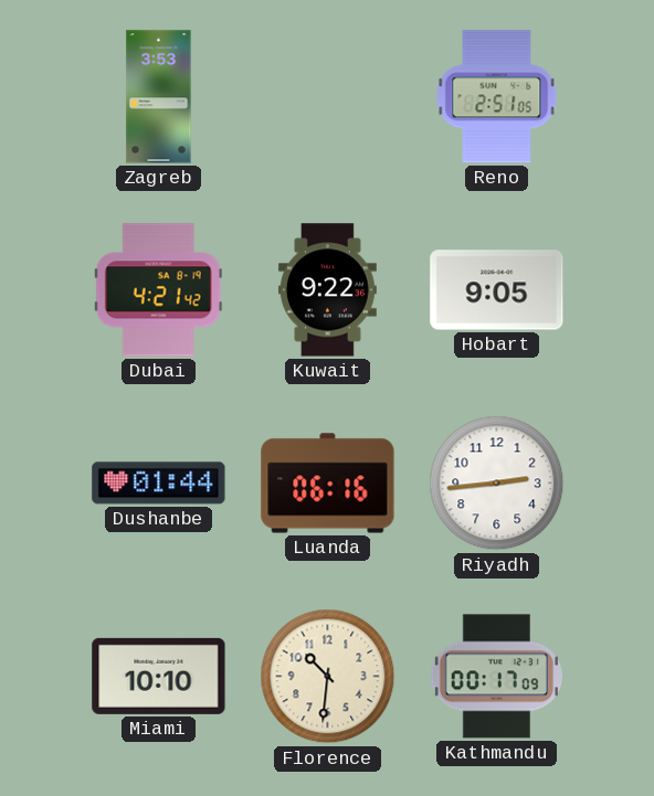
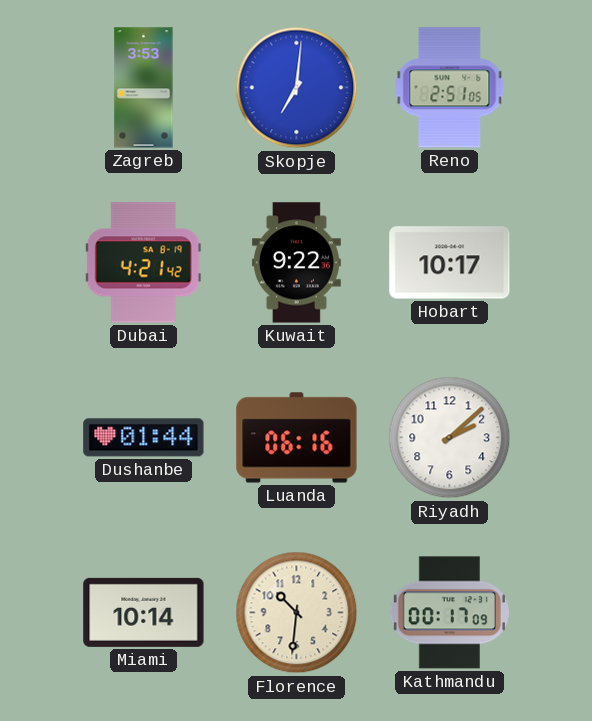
Skopje: none -> 7:01
Hobart: 9:05 -> 10:17
Riyadh: 2:44 -> 2:08
Miami: 10:10 -> 10:14
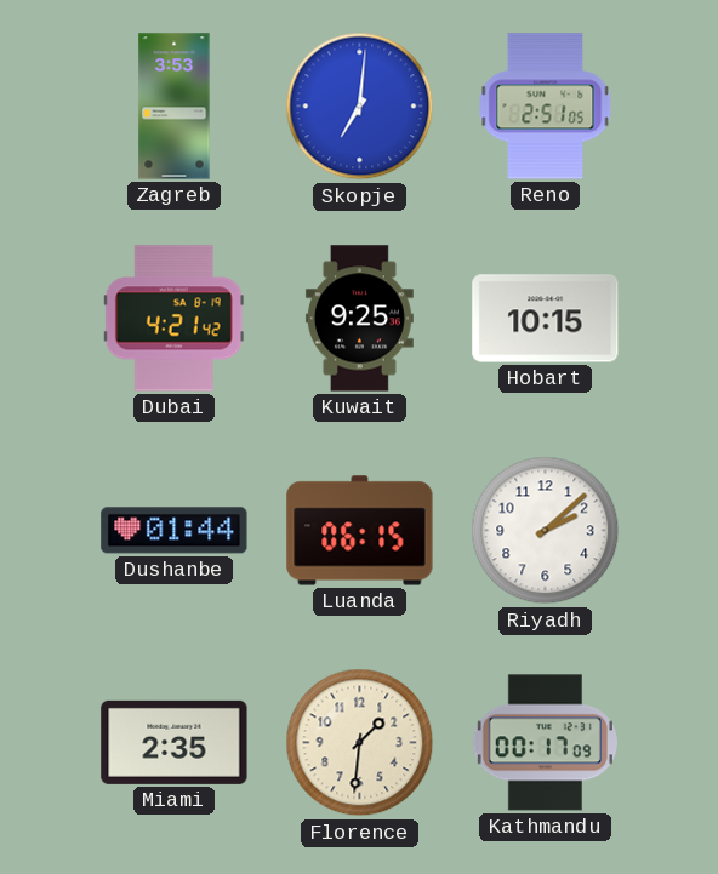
Kuwait: 9:22 -> 9:25
Hobart: 10:17 -> 10:15
Luanda: 06:16 -> 06:15
Miami: 10:14 -> 2:35
Florence: 10:31 -> 1:31
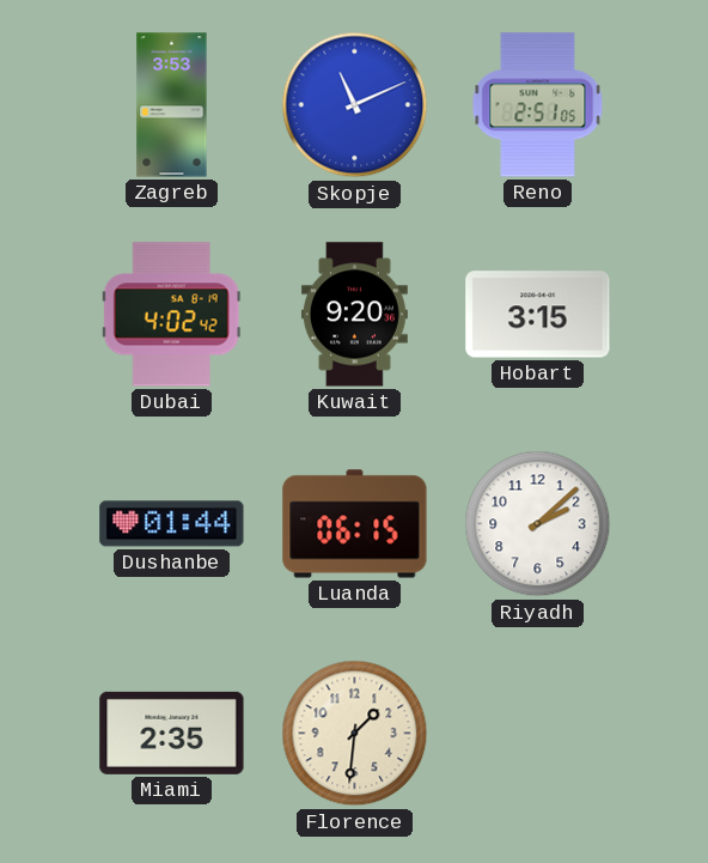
Skopje: 7:01 -> 11:11
Dubai: 4:21 -> 4:02
Kuwait: 9:25 -> 9:20
Hobart: 10:15 -> 3:15
Kathmandu: 00:17 -> none
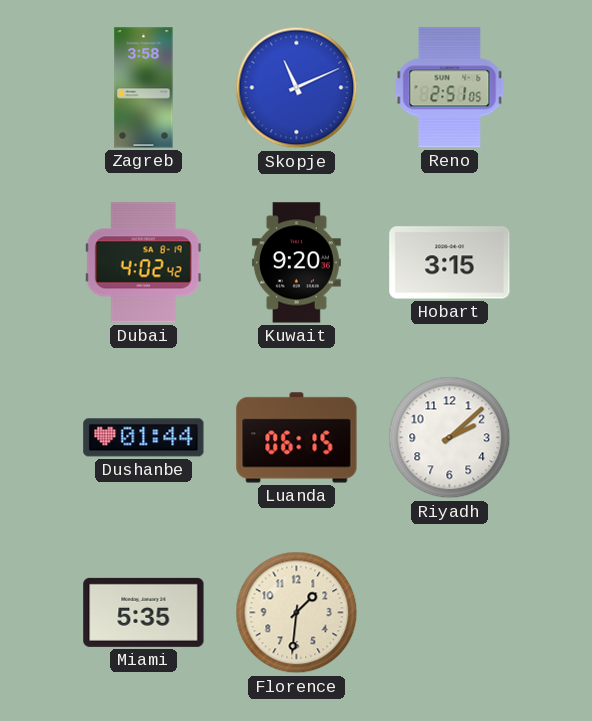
Zagreb: 3:53 -> 3:58
Miami: 2:35 -> 5:35
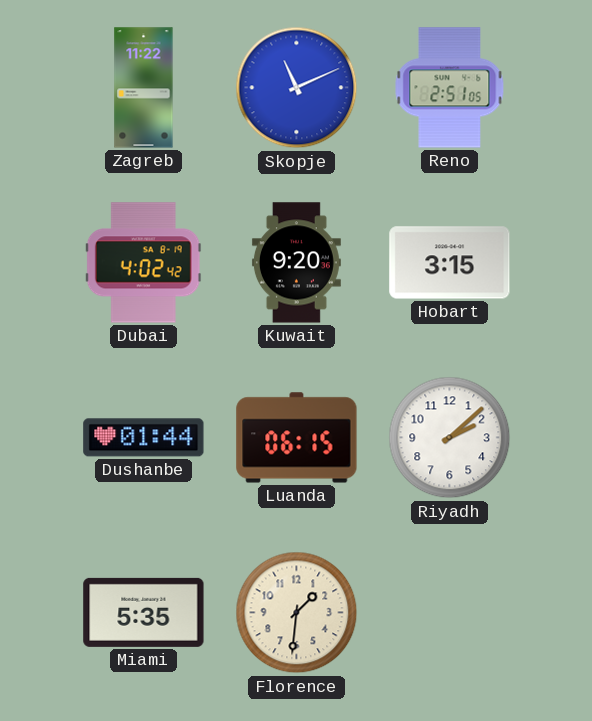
Zagreb: 3:58 -> 11:22
